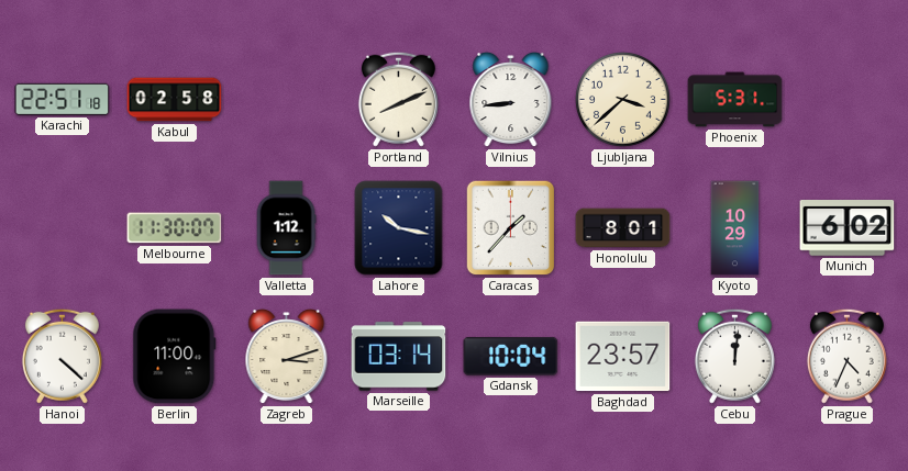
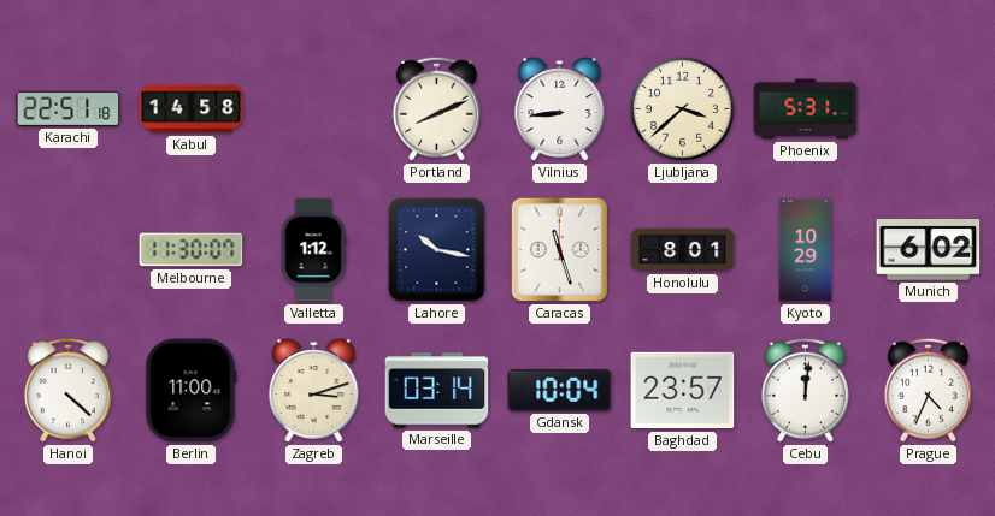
Kabul: 02:58 -> 14:58
Caracas: 1:37 -> 11:27
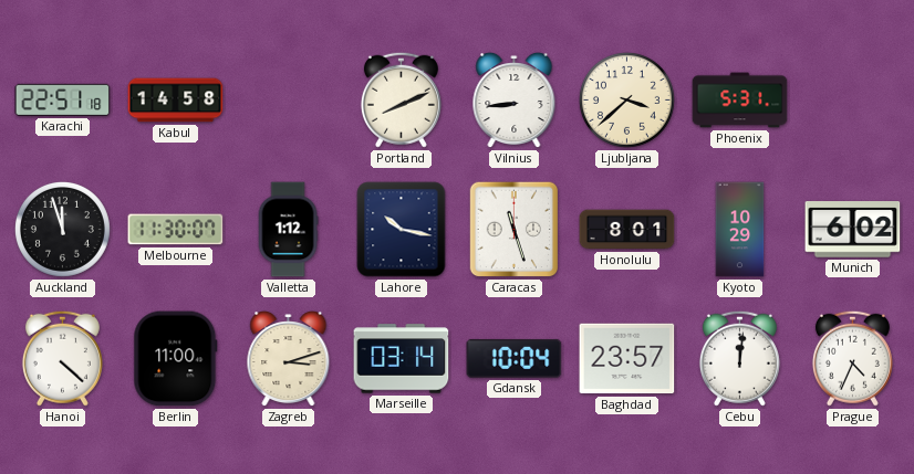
Auckland: none -> 11:57
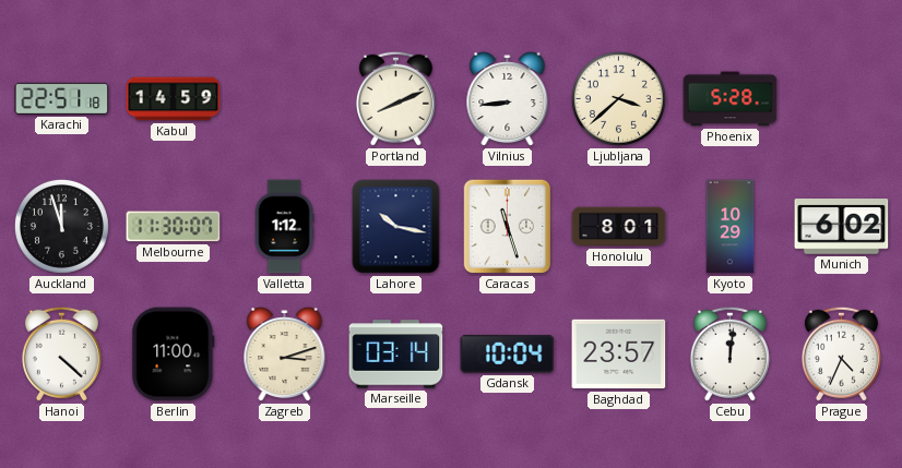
Kabul: 14:58 -> 14:59
Phoenix: 5:31 -> 5:28
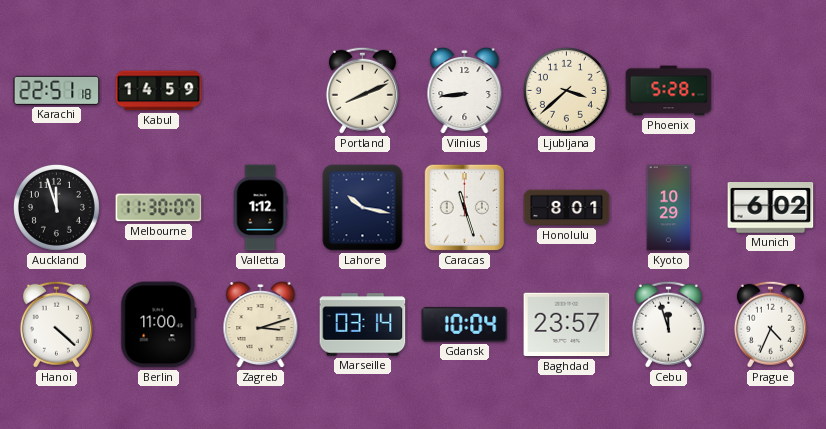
Cebu: 12:01 -> 11:57
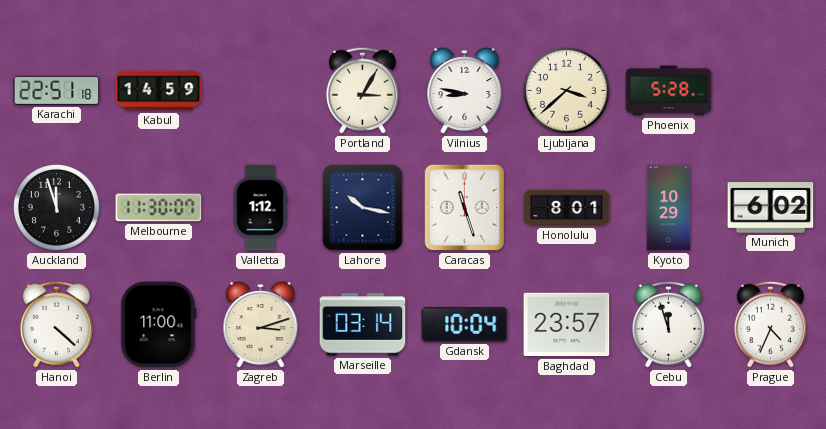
Portland: 8:11 -> 3:05
Vilnius: 8:44 -> 8:47
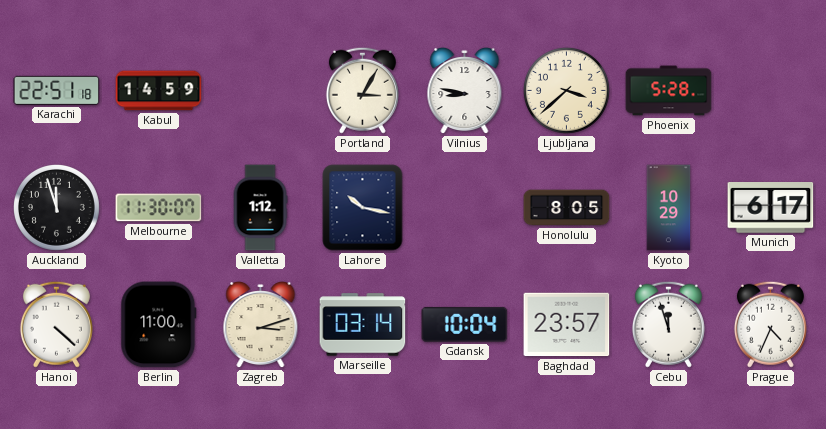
Caracas: 11:27 -> none
Honolulu: 8:01 -> 8:05
Munich: 6:02 -> 6:17
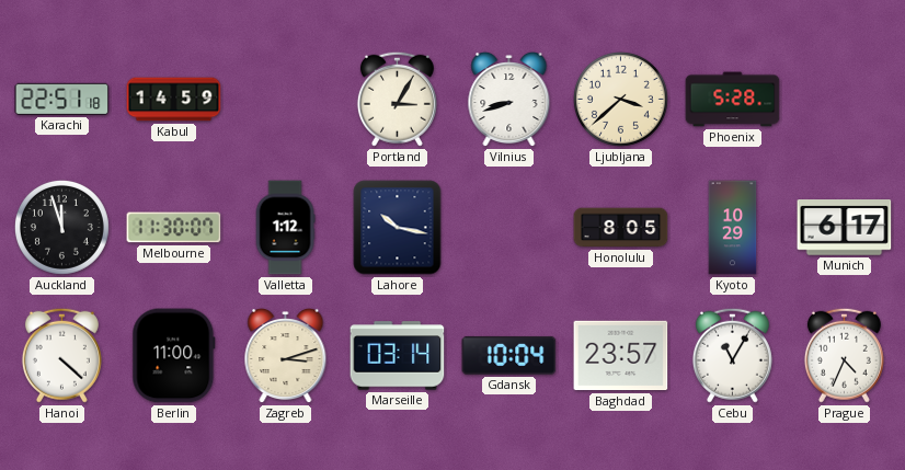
Vilnius: 8:47 -> 8:42
Cebu: 11:57 -> 11:05
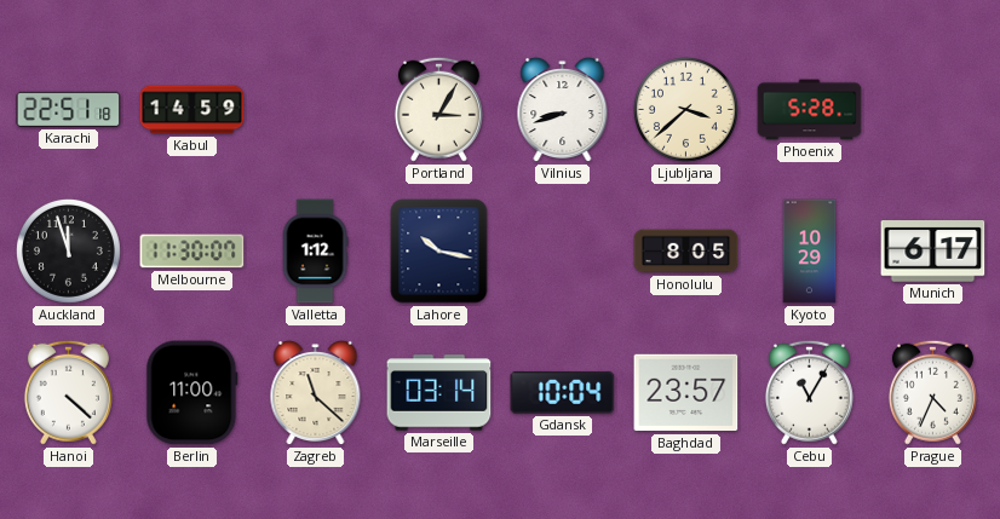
Zagreb: 3:12 -> 11:22
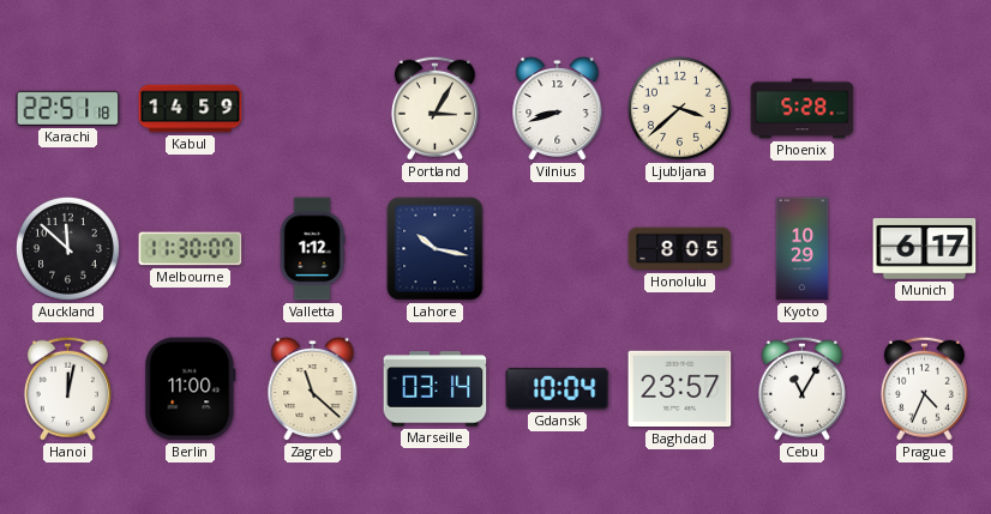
Auckland: 11:57 -> 11:52
Hanoi: 4:22 -> 12:02
